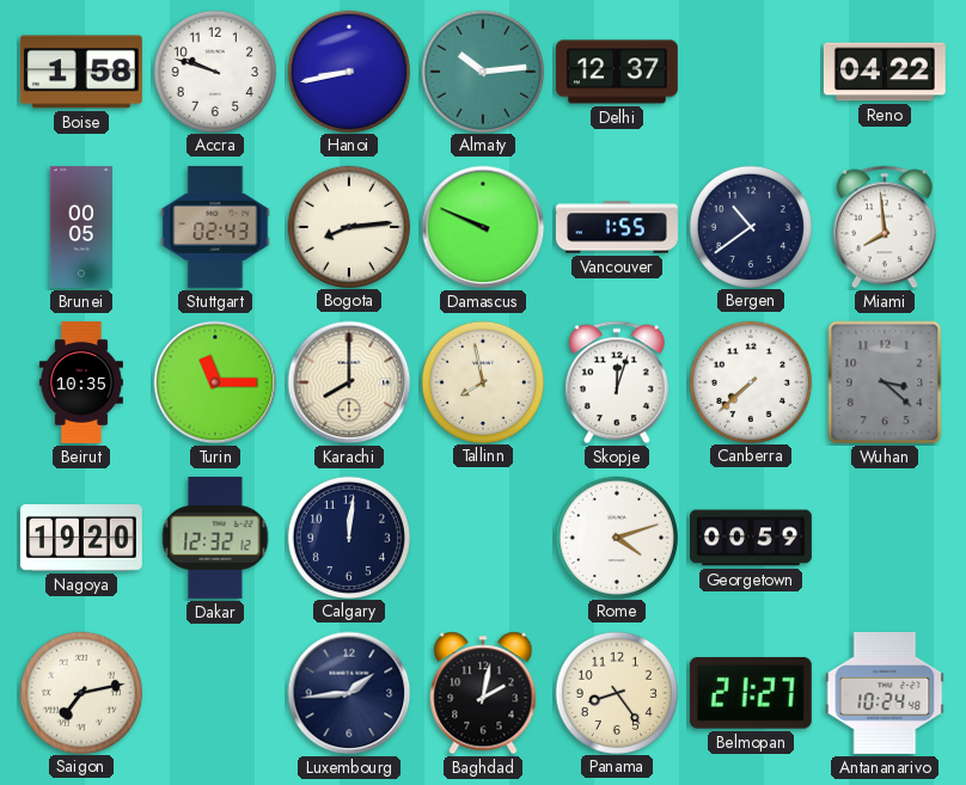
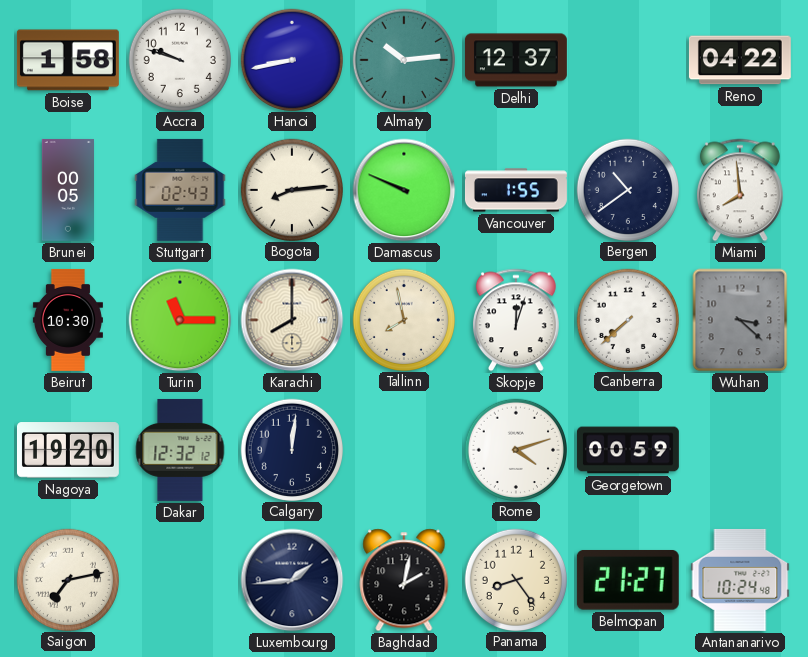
Beirut: 10:35 -> 10:30
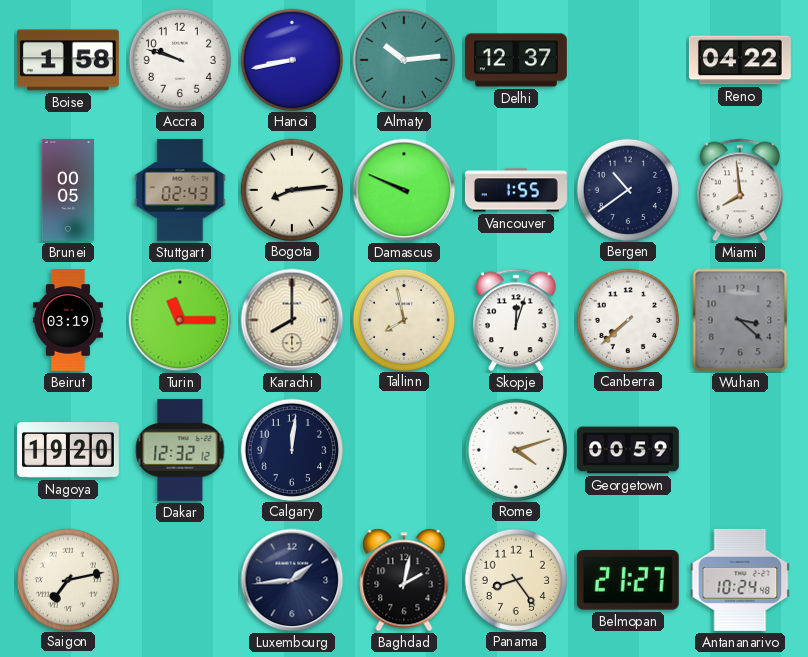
Beirut: 10:30 -> 03:19
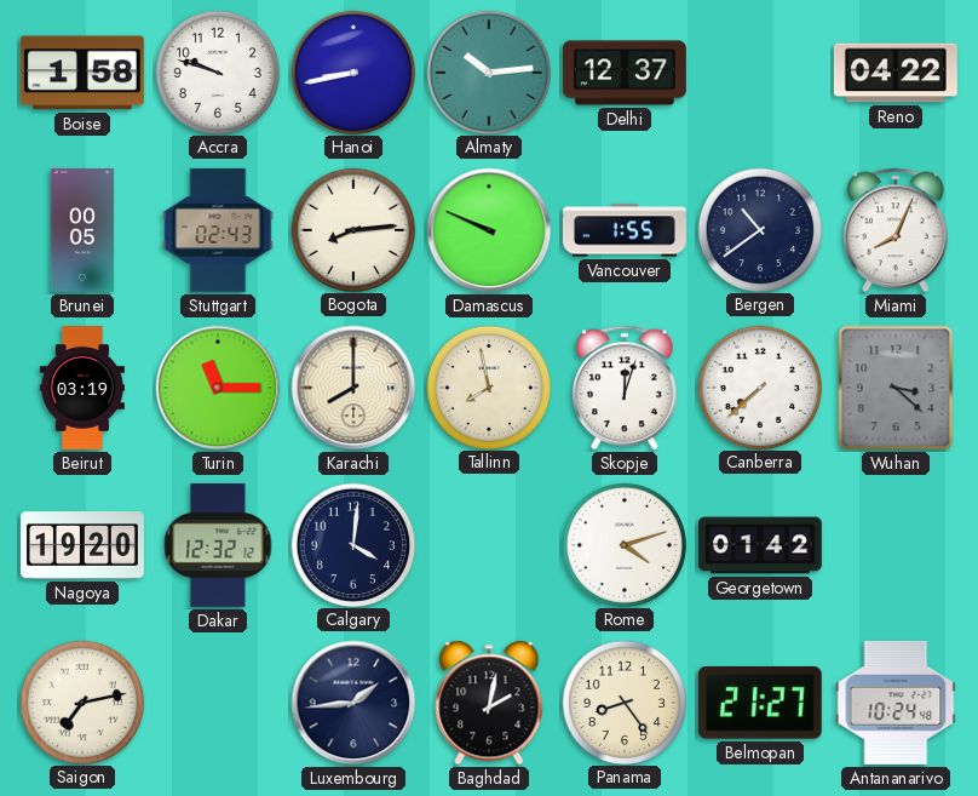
Miami: 7:59 -> 8:04
Calgary: 12:01 -> 4:01
Georgetown: 00:59 -> 01:42
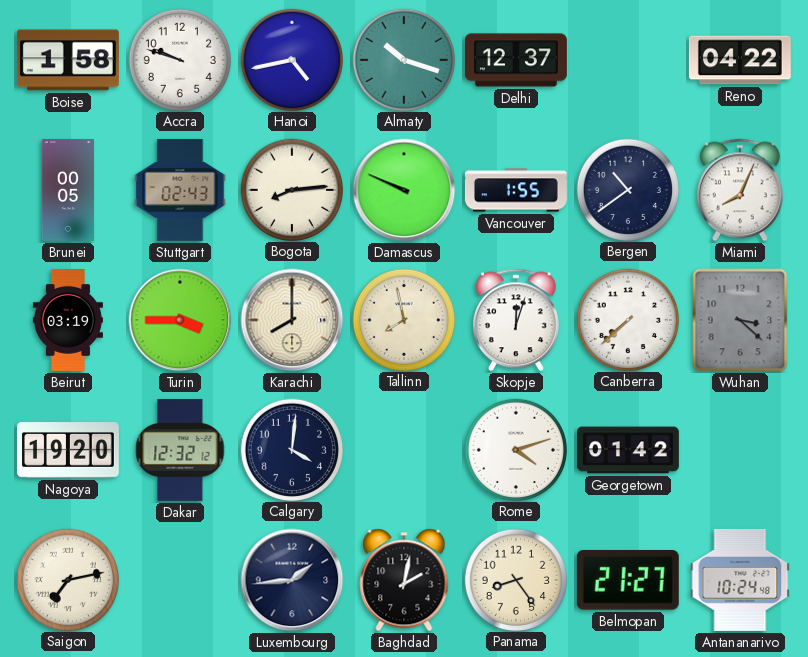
Hanoi: 8:43 -> 4:43
Almaty: 10:14 -> 10:18
Turin: 11:15 -> 3:45
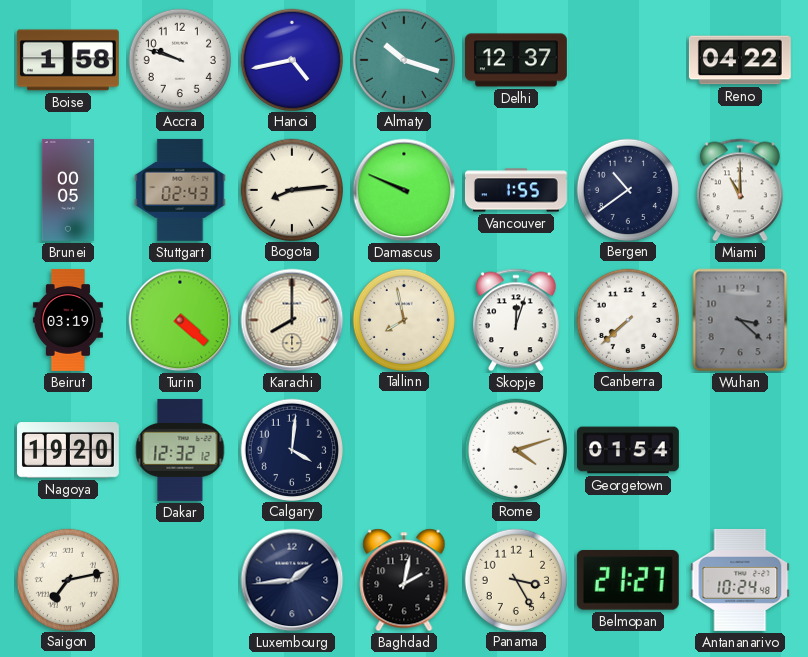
Miami: 8:04 -> 11:00
Turin: 3:45 -> 4:22
Georgetown: 01:42 -> 01:54
Panama: 8:24 -> 3:25
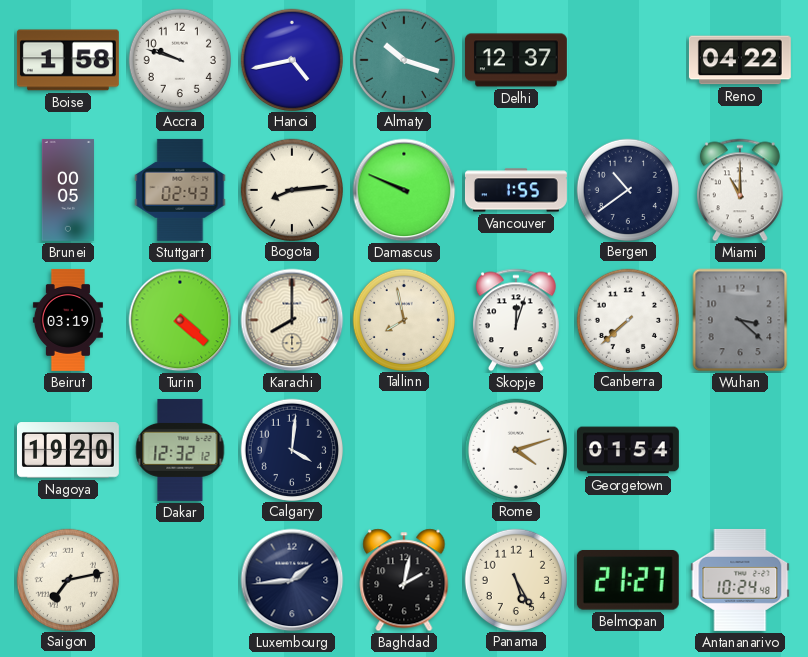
Panama: 3:25 -> 5:25
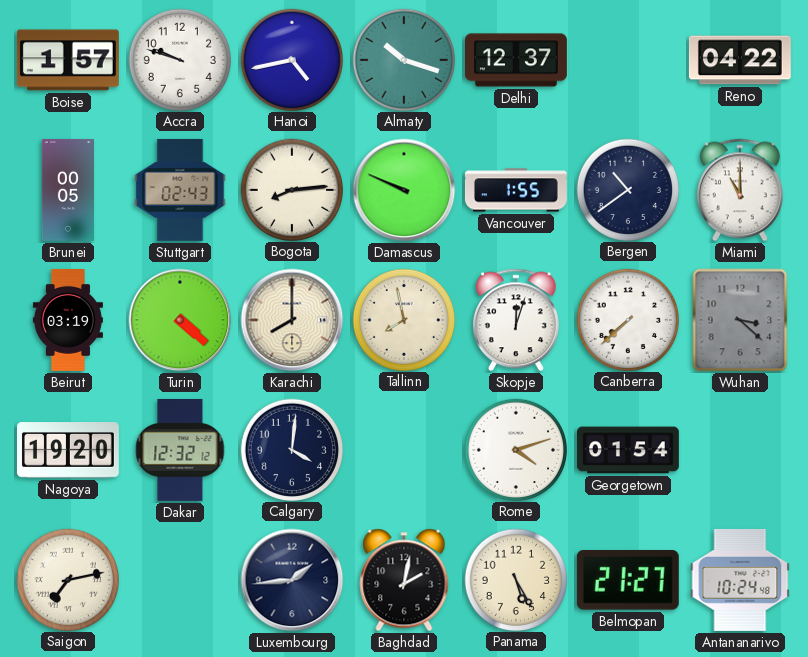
Boise: 1:58 -> 1:57
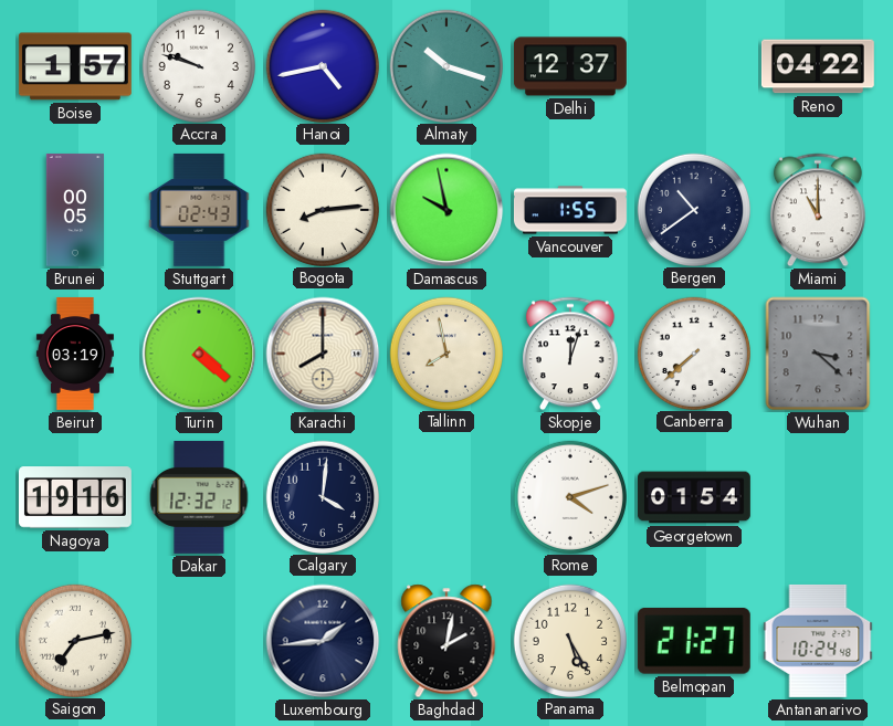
Damascus: 9:49 -> 9:58
Nagoya: 19:20 -> 19:16
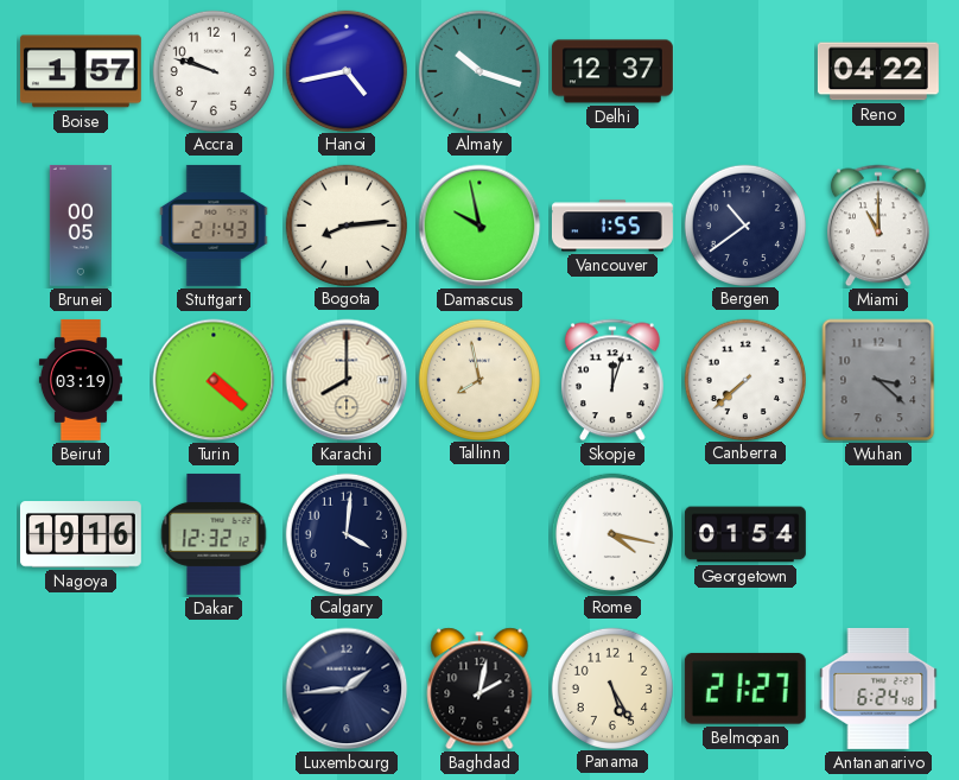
Stuttgart: 02:43 -> 21:43
Rome: 4:12 -> 4:17
Saigon: 7:13 -> none
Antananarivo: 10:24 -> 6:24
